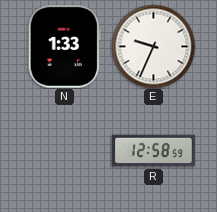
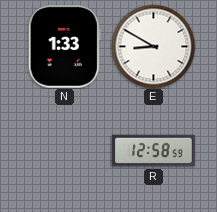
E: 9:34 -> 8:50
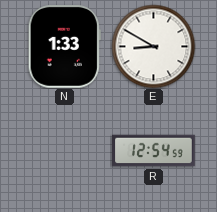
R: 12:58 -> 12:54
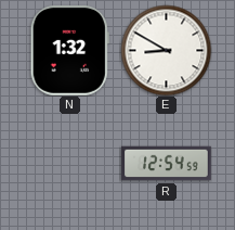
N: 1:33 -> 1:32
